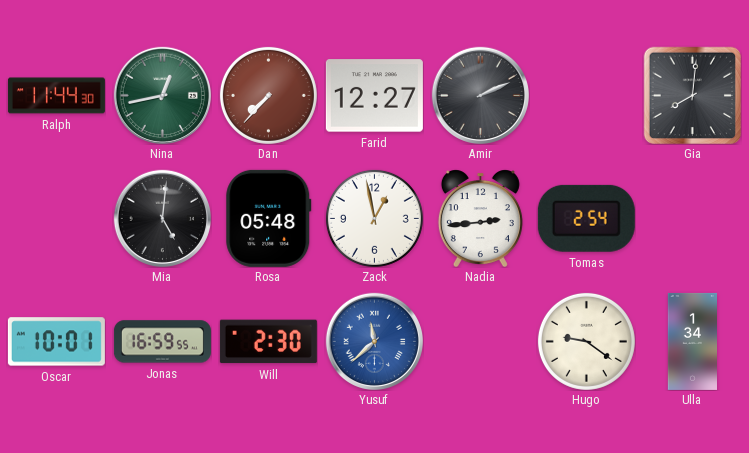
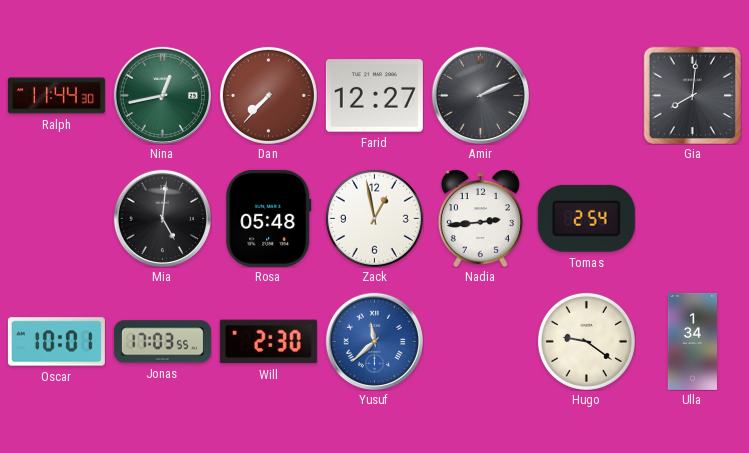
Jonas: 16:59 -> 17:03
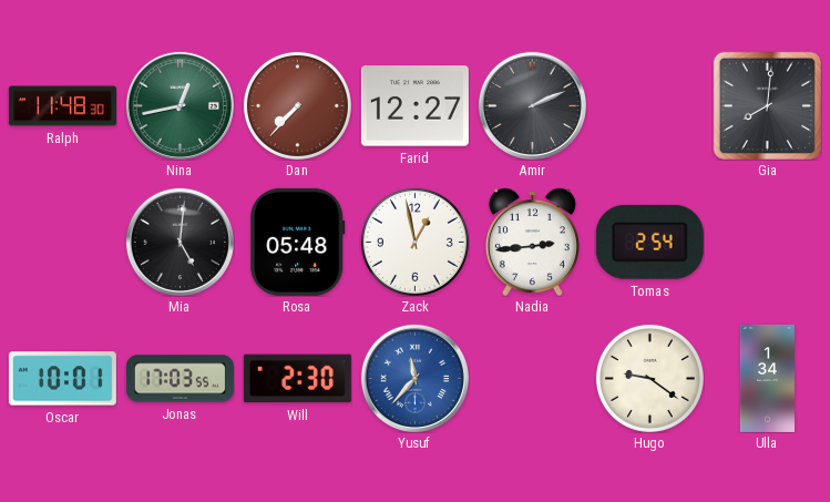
Ralph: 11:44 -> 11:48
Yusuf: 11:38 -> 11:37
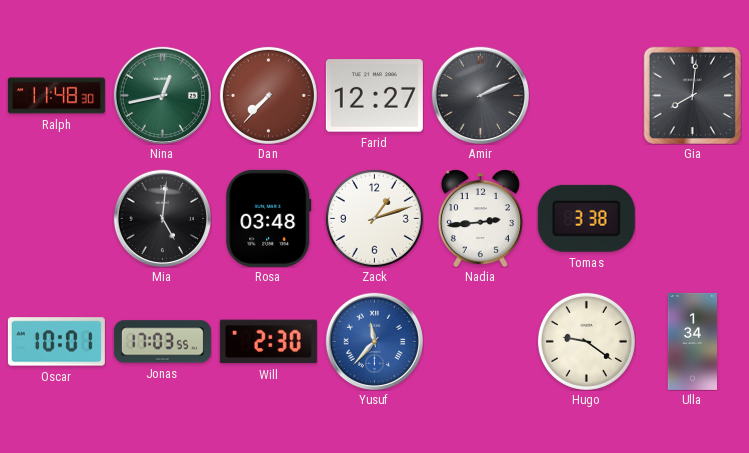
Rosa: 05:48 -> 03:48
Zack: 12:58 -> 1:12
Tomas: 2:54 -> 3:38
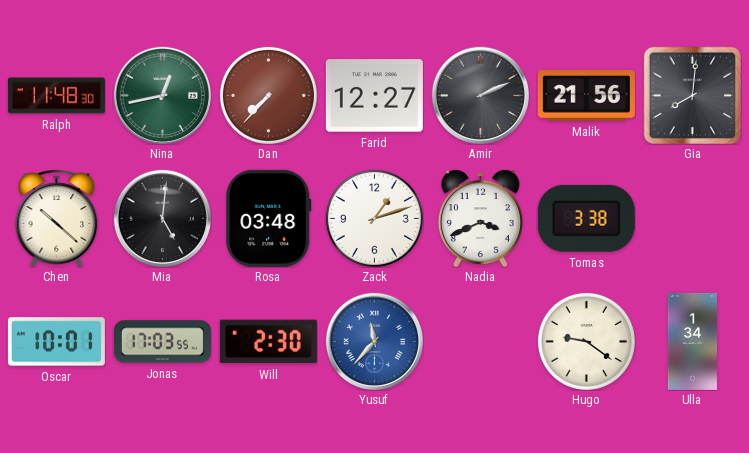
Malik: none -> 21:56
Chen: none -> 10:22
Nadia: 2:44 -> 3:41
